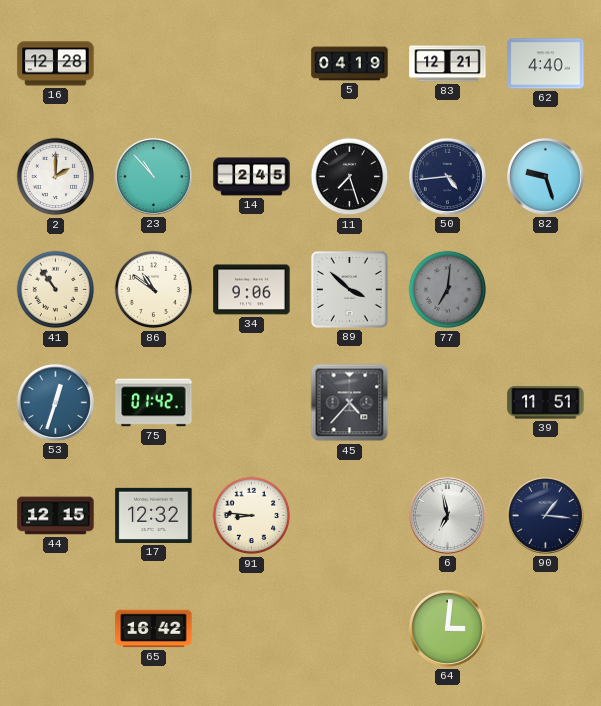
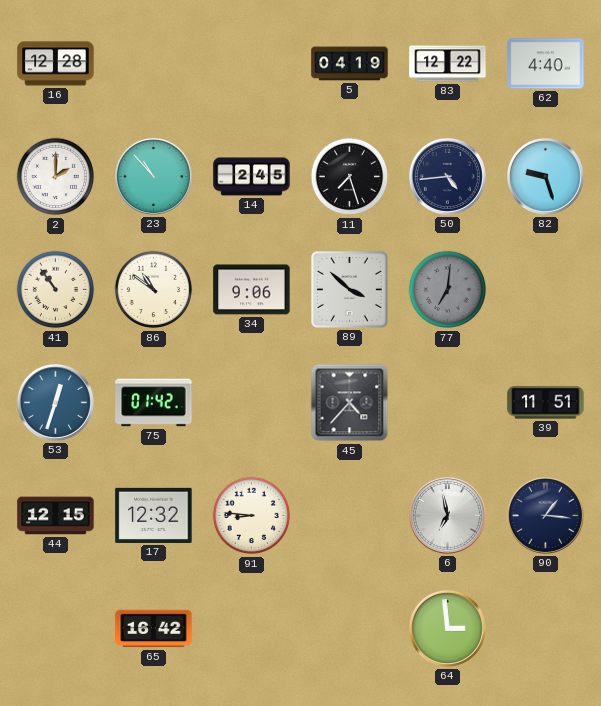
83: 12:21 -> 12:22
64: 3:01 -> 2:59
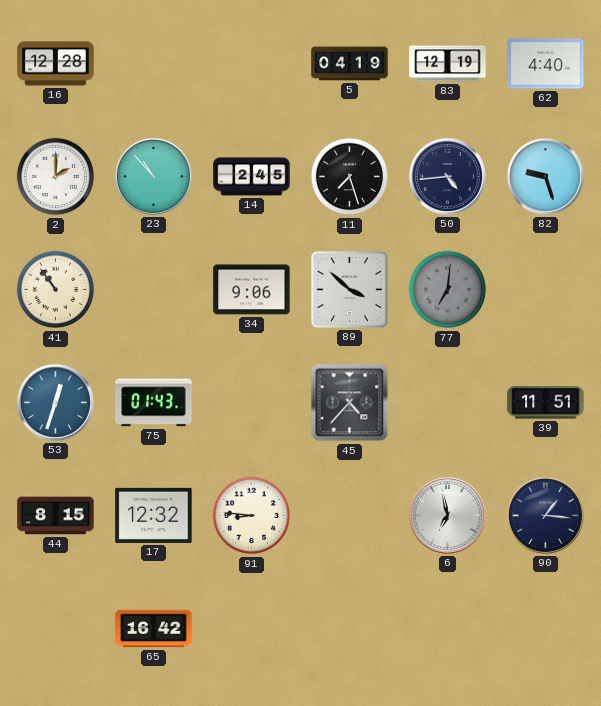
83: 12:22 -> 12:19
86: 10:51 -> none
75: 01:42 -> 01:43
44: 12:15 -> 8:15
64: 2:59 -> none
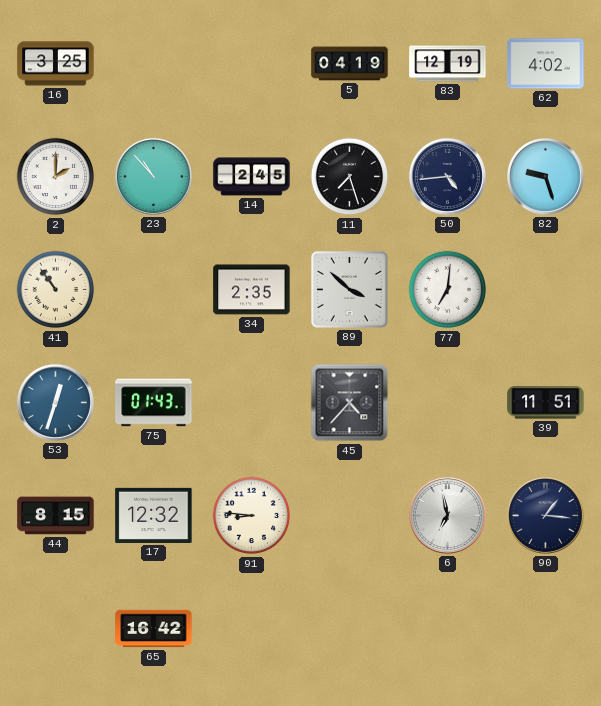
16: 12:28 -> 3:25
62: 4:40 -> 4:02
34: 9:06 -> 2:35
77 dial: grey -> white
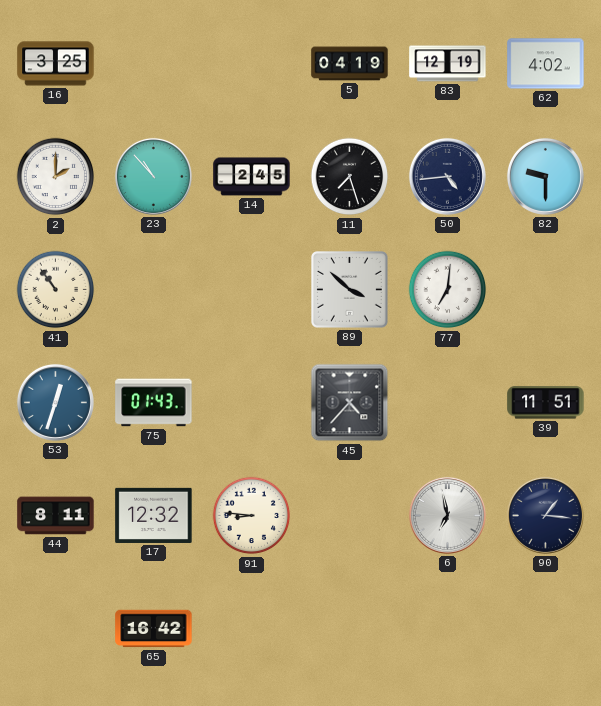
82: 9:27 -> 9:30
34: 2:35 -> none
44: 8:15 -> 8:11
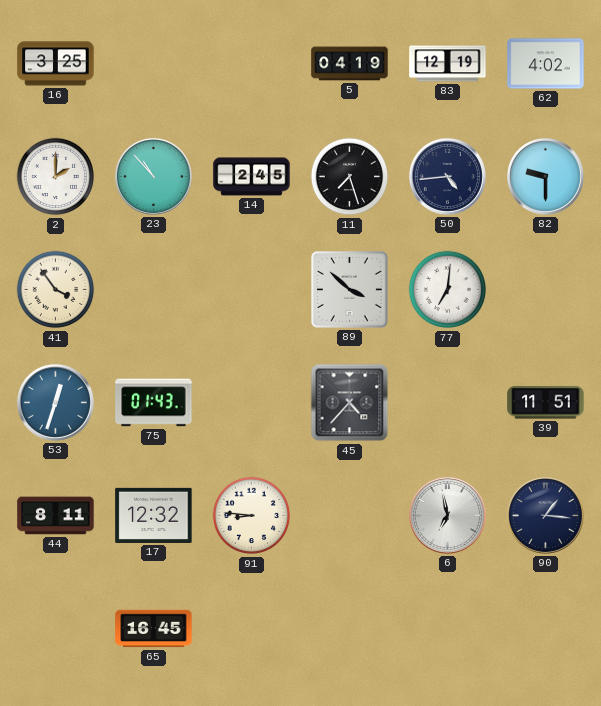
41: 10:54 -> 3:54
65: 16:42 -> 16:45
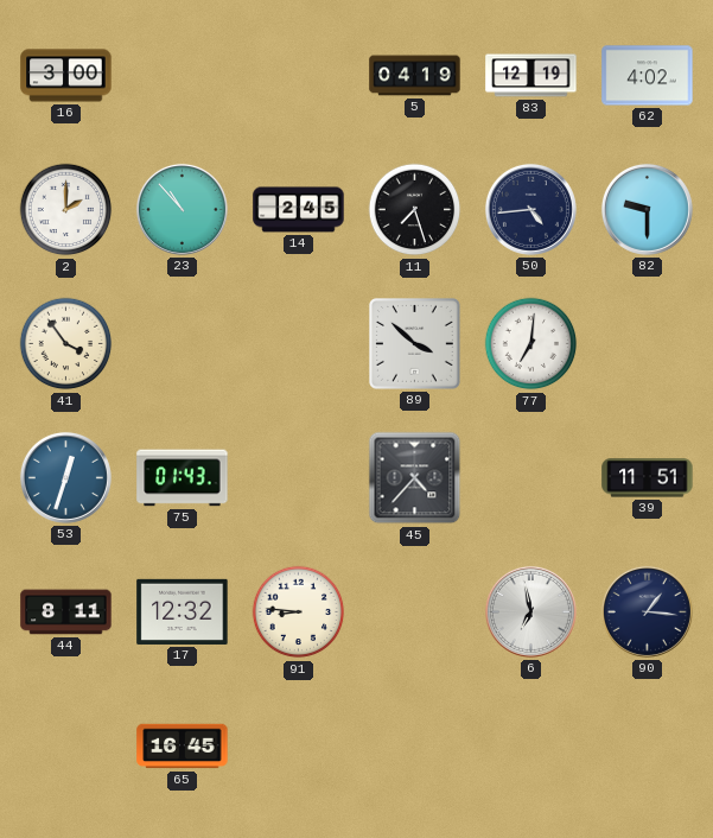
16: 3:25 -> 3:00
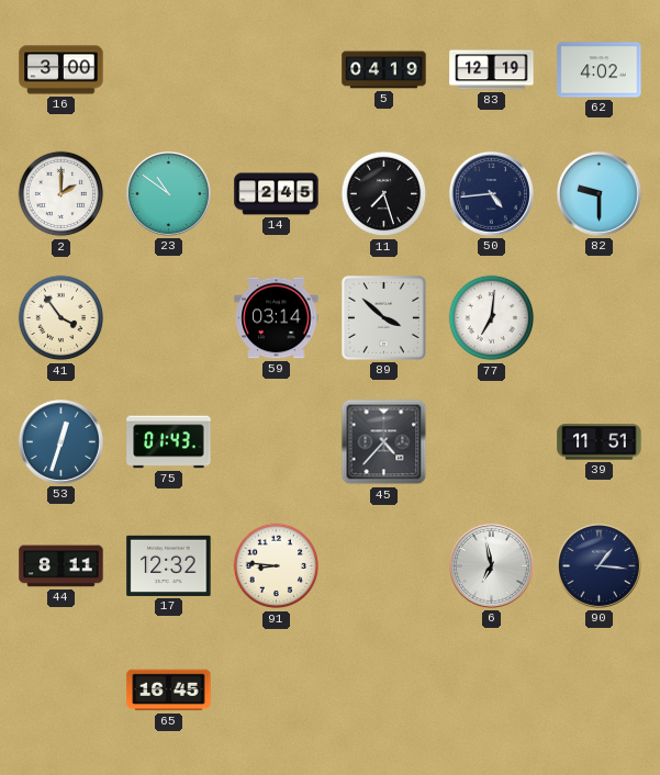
23: 10:53 -> 10:51
59: none -> 03:14
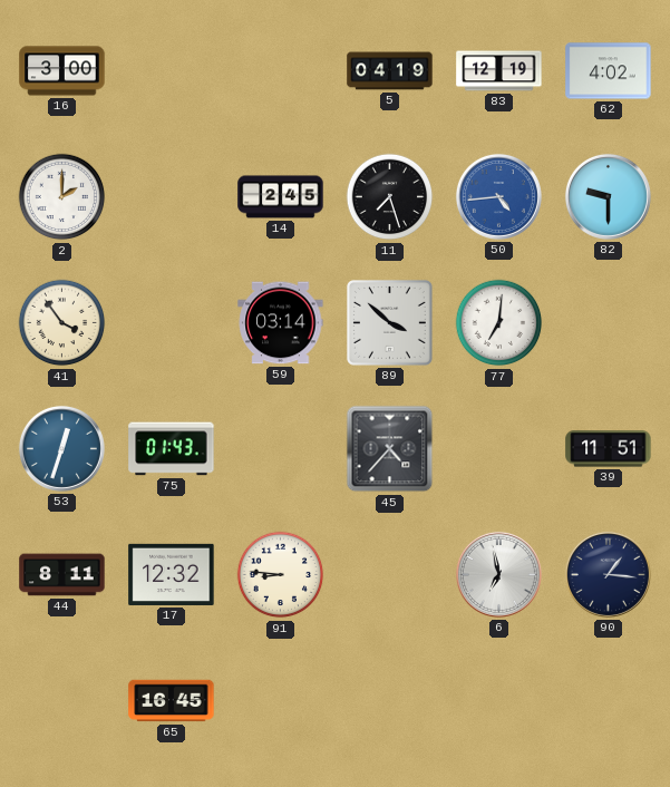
23: 10:51 -> none
50 dial: navy -> blue
